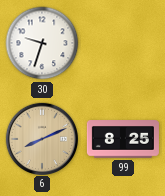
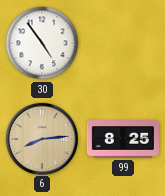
30: 9:33 -> 4:54
6: 8:11 -> 8:14
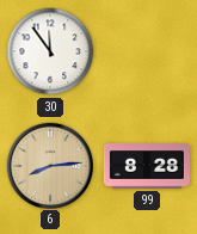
30: 4:54 -> 11:54
99: 8:25 -> 8:28
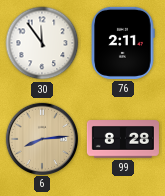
76: none -> 2:11
